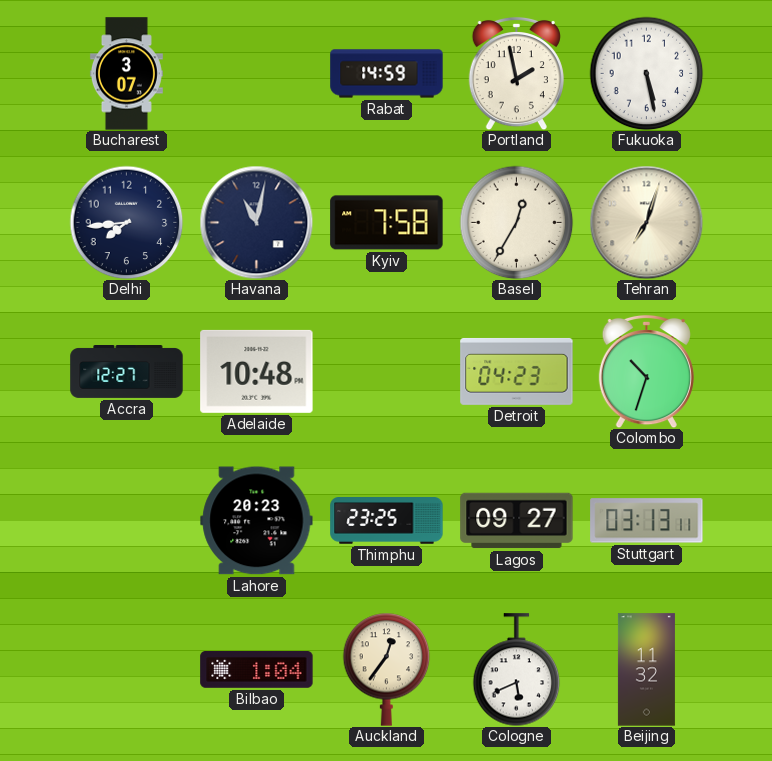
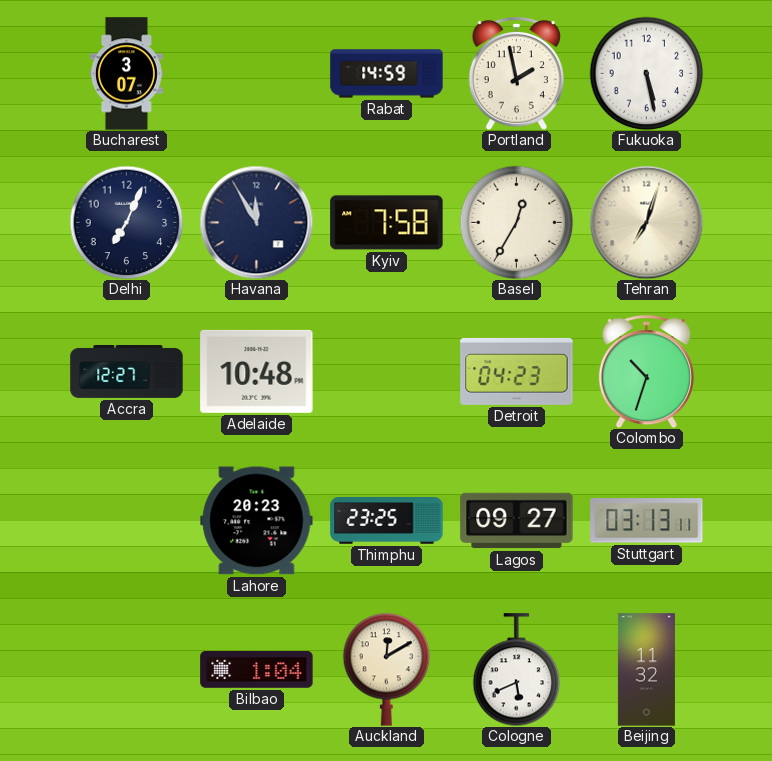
Delhi: 7:44 -> 7:04
Havana: 11:02 -> 11:55
Auckland: 12:36 -> 12:10
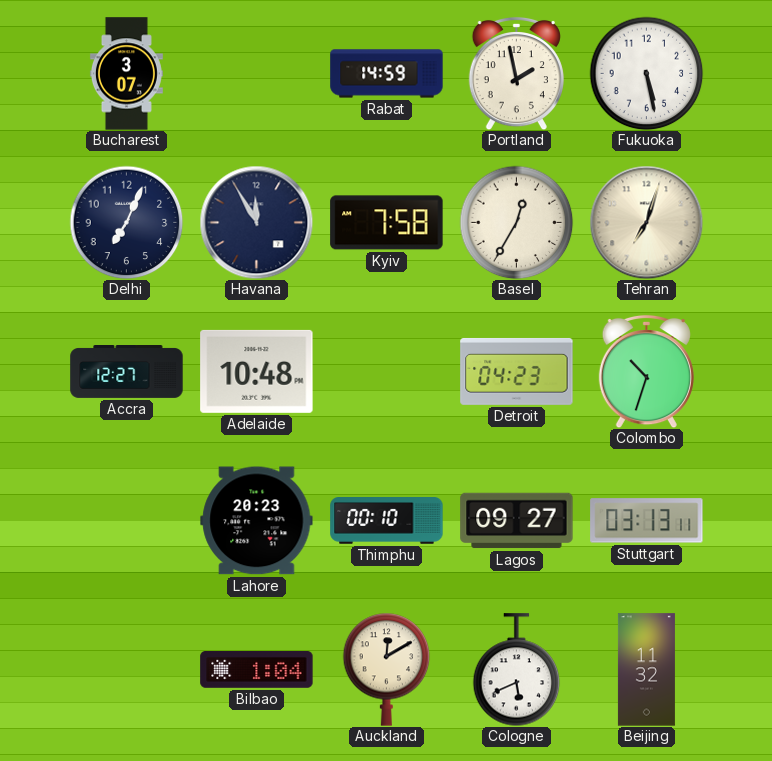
Thimphu: 23:25 -> 00:10
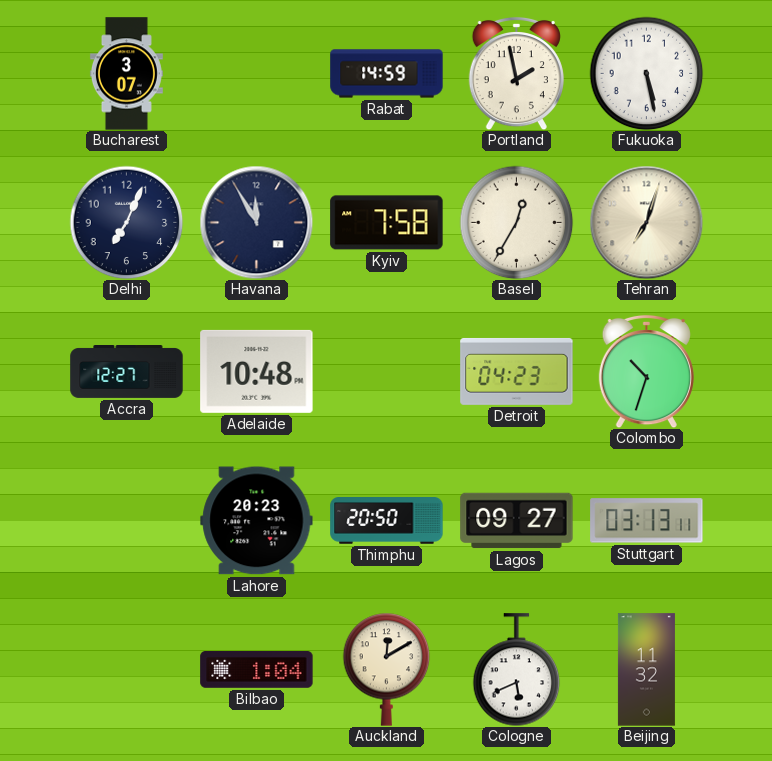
Thimphu: 00:10 -> 20:50
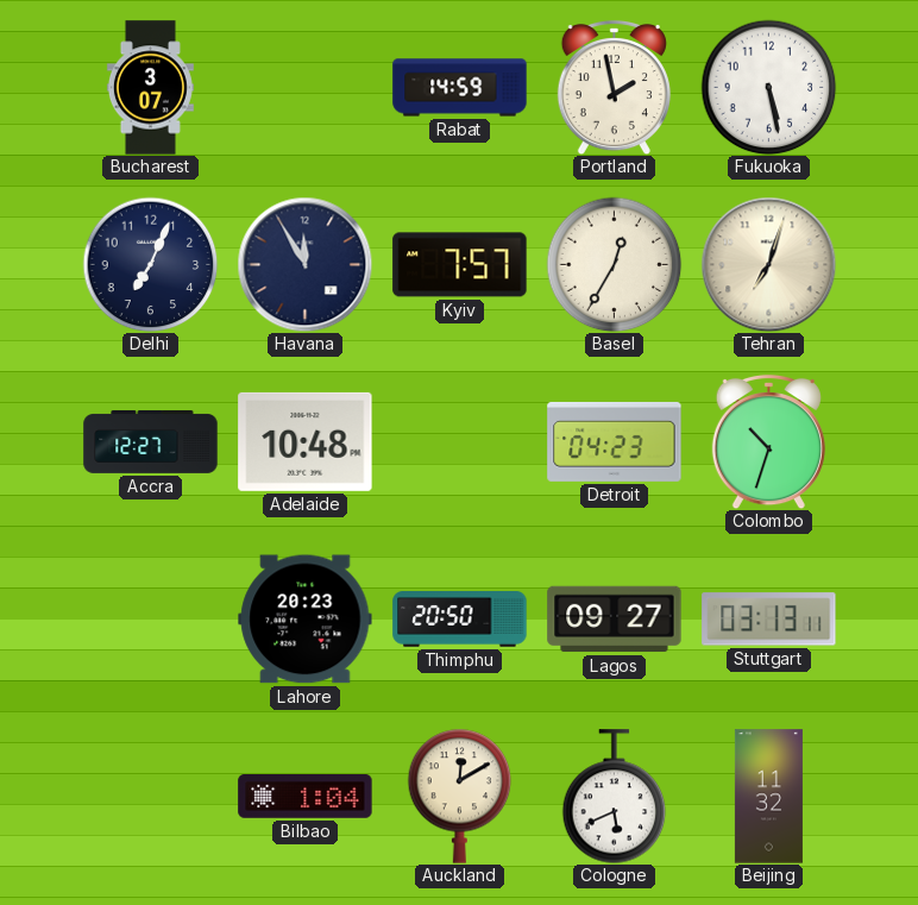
Kyiv: 7:58 -> 7:57
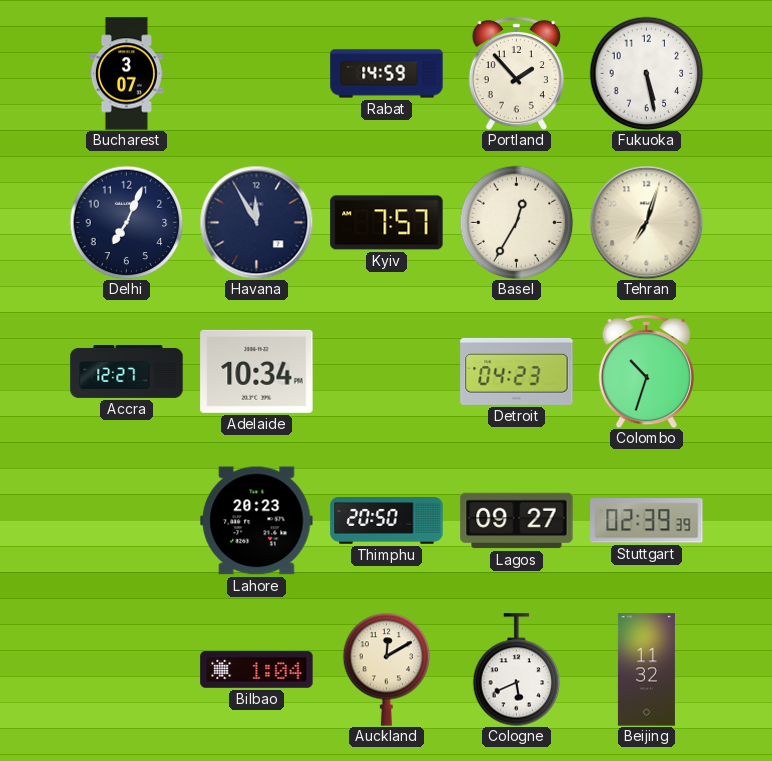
Portland: 1:58 -> 1:53
Adelaide: 10:48 -> 10:34
Stuttgart: 03:13 -> 02:39
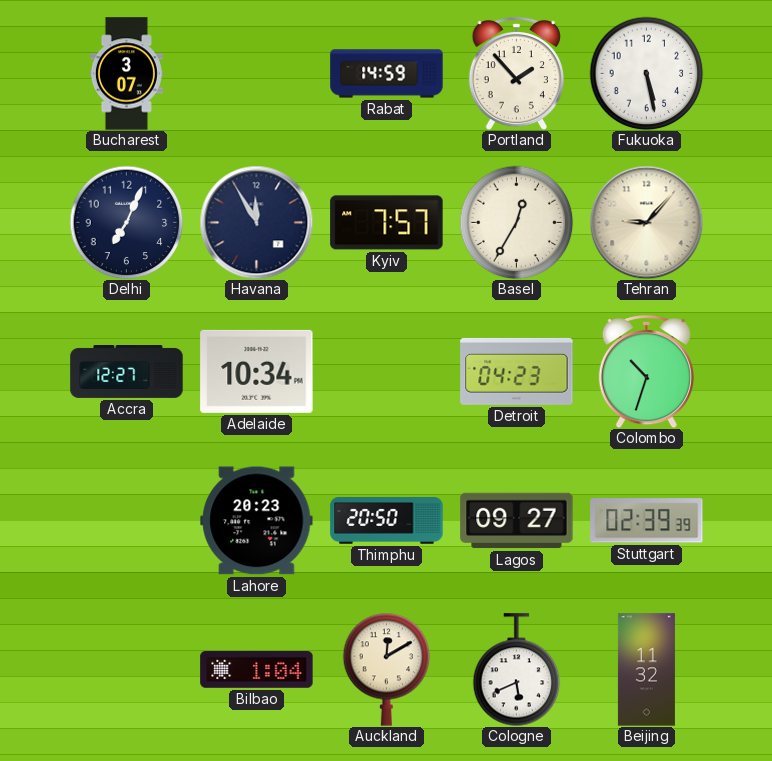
Tehran: 7:03 -> 9:07
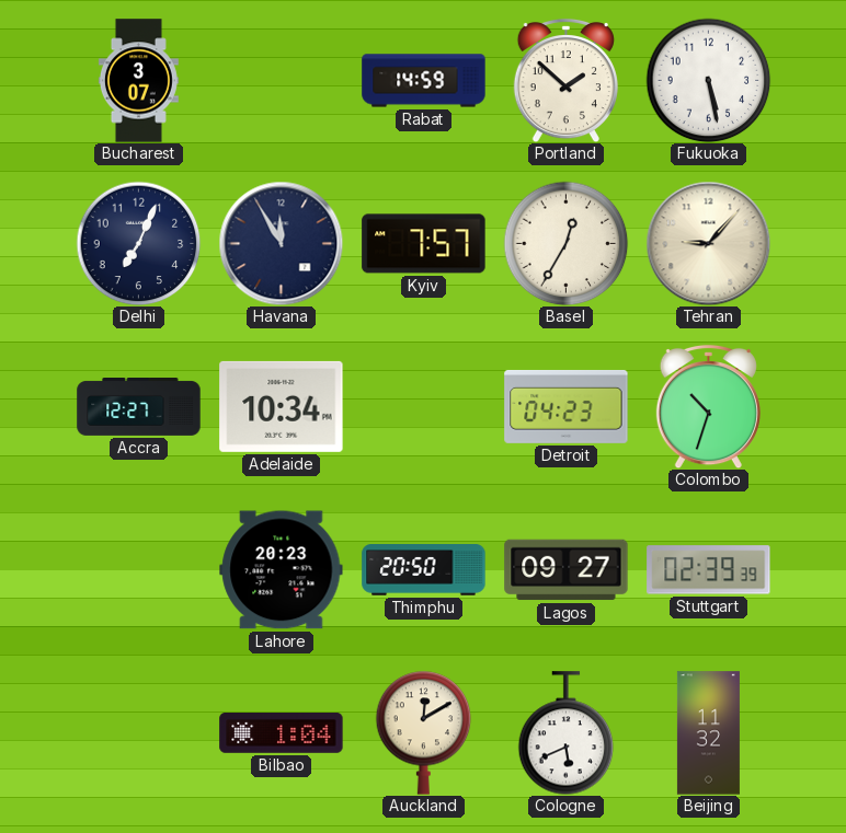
Portland: 1:53 -> 1:52
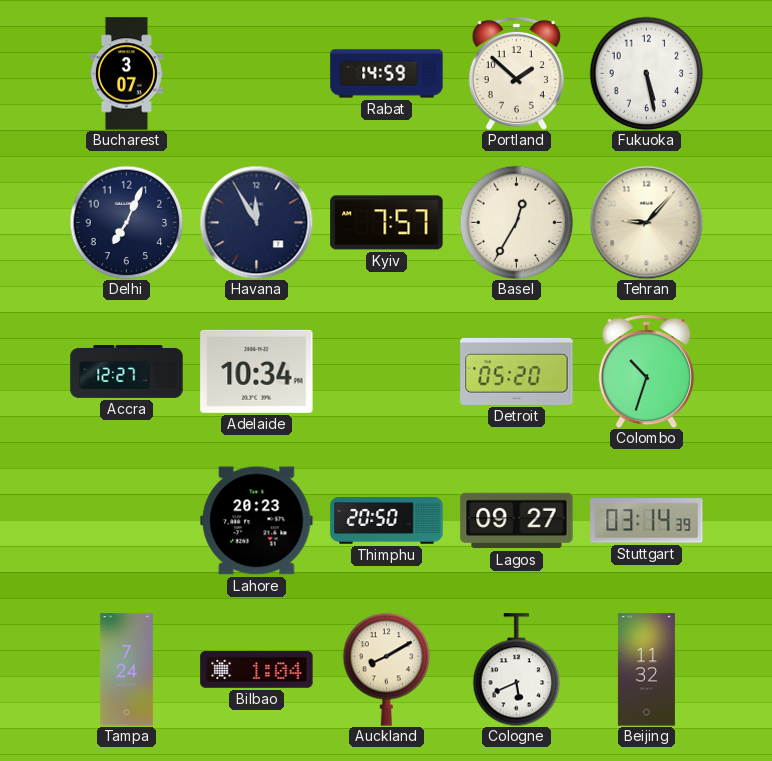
Detroit: 04:23 -> 05:20
Stuttgart: 02:39 -> 03:14
Tampa: none -> 7:24
Auckland: 12:10 -> 8:10
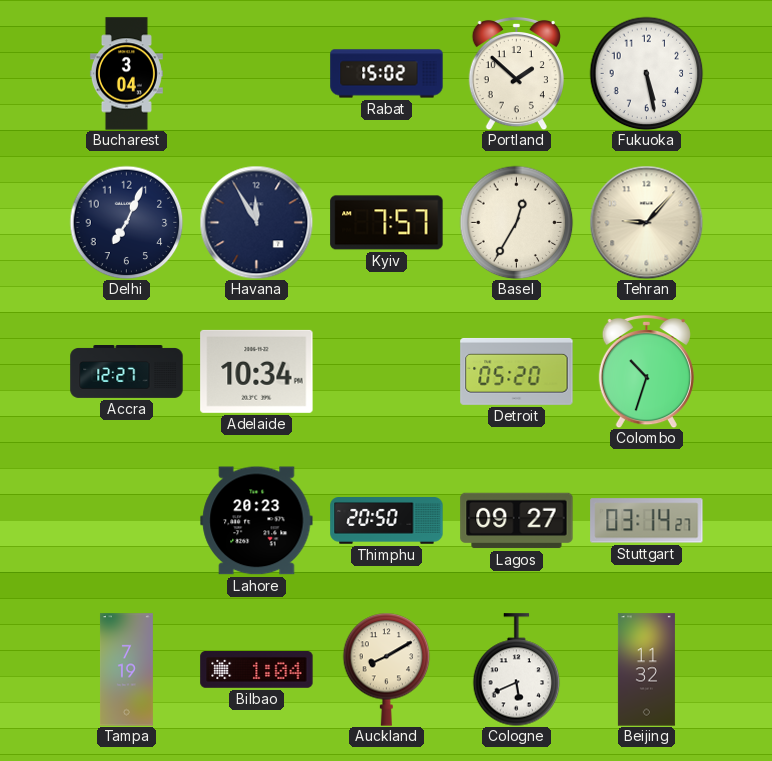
Bucharest: 3:07 -> 3:04
Rabat: 14:59 -> 15:02
Stuttgart: 03:14:39 -> 03:14:27
Tampa: 7:24 -> 7:19
